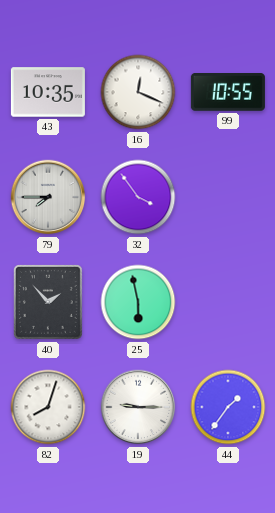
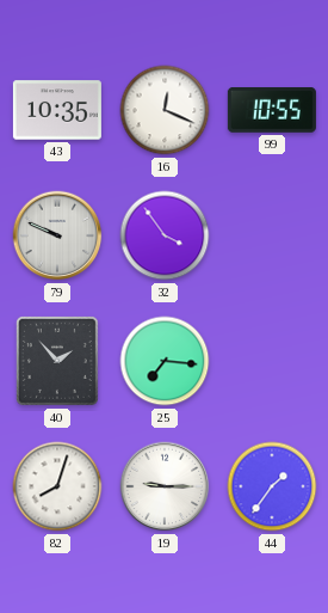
79: 7:45 -> 9:49
25: 5:58 -> 7:16
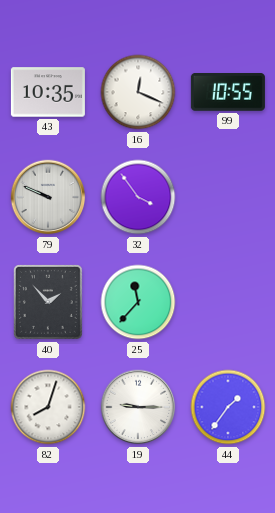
25: 7:16 -> 11:37
